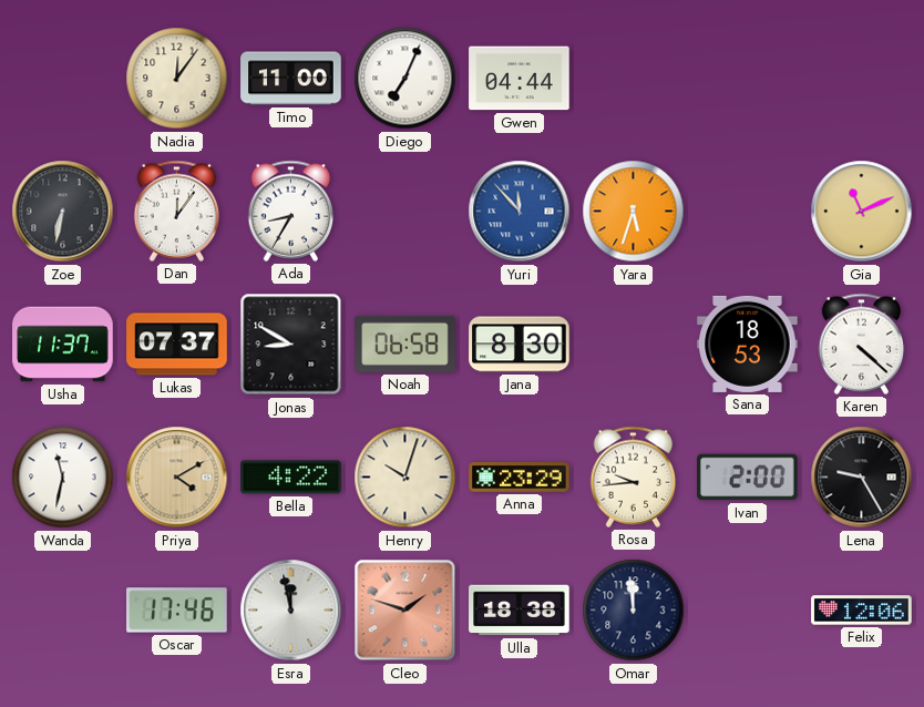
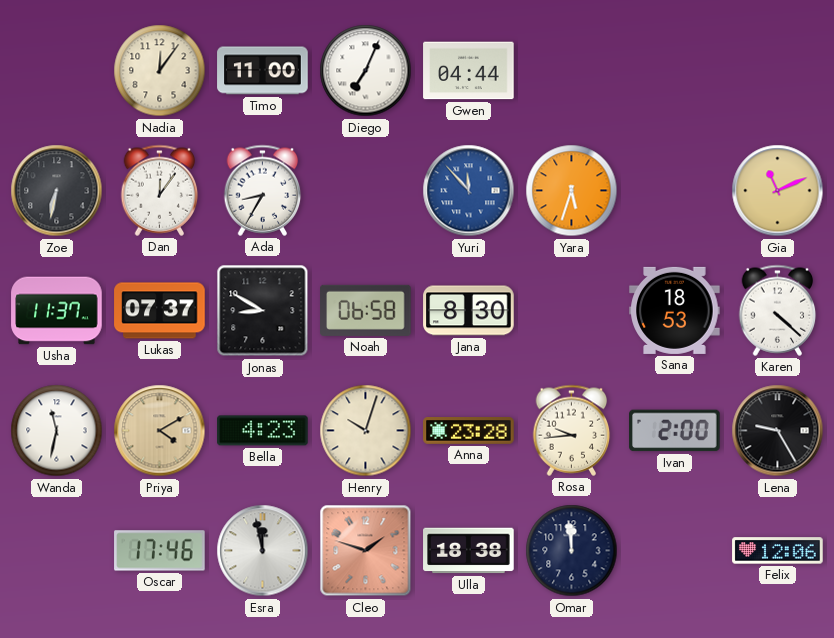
Bella: 4:22 -> 4:23
Anna: 23:29 -> 23:28
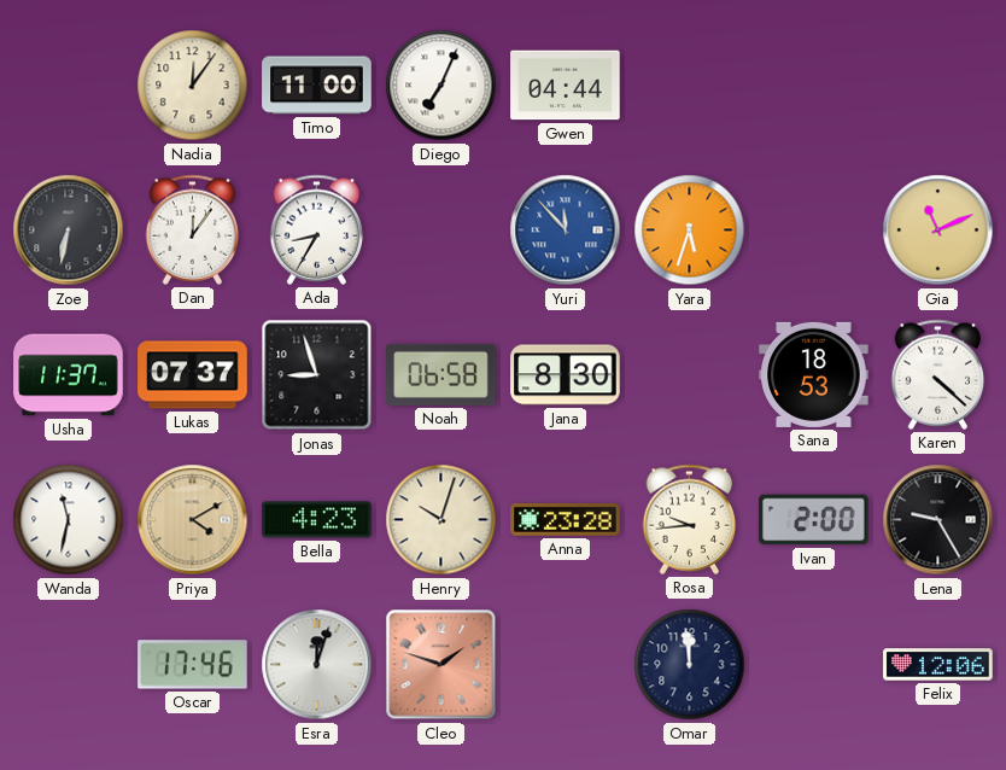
Jonas: 8:50 -> 8:57
Esra: 11:58 -> 12:03
Ulla: 18:38 -> none
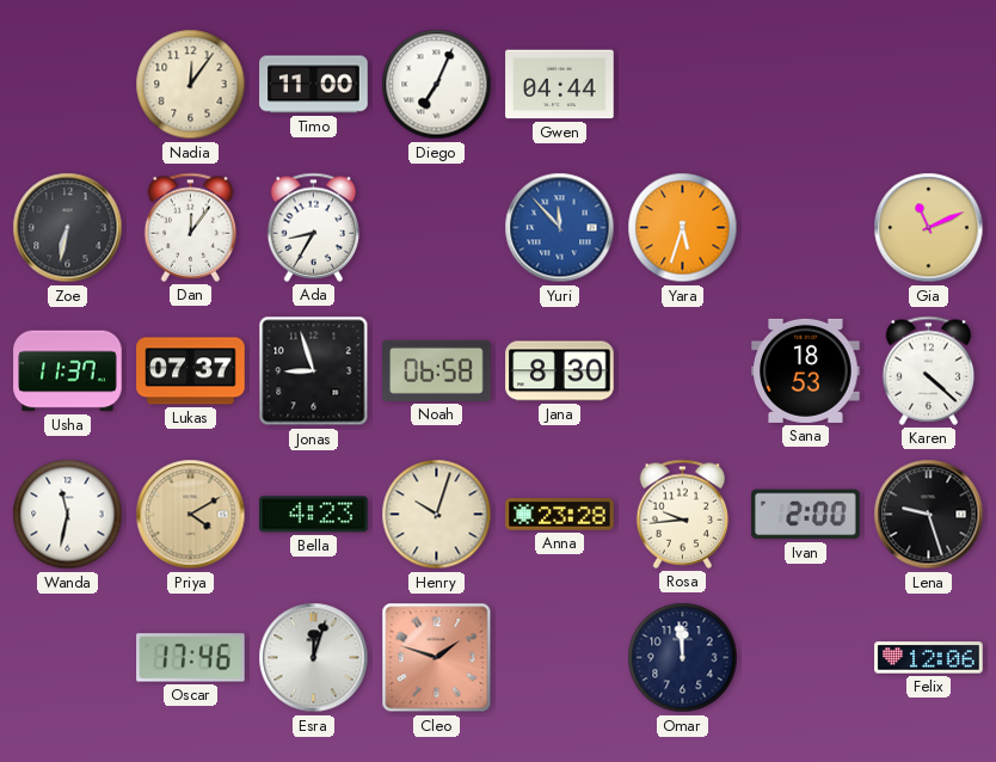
Lena: 9:25 -> 9:27
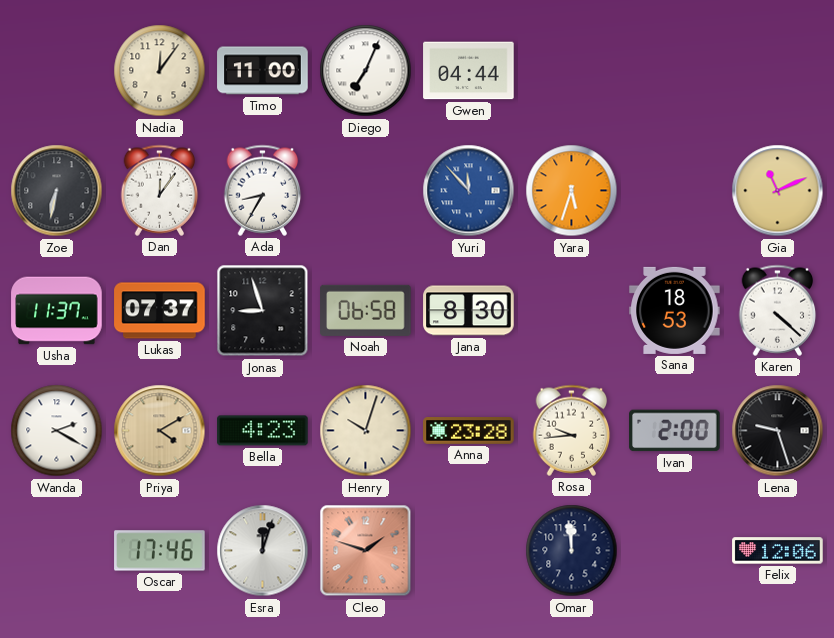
Wanda: 11:32 -> 2:20
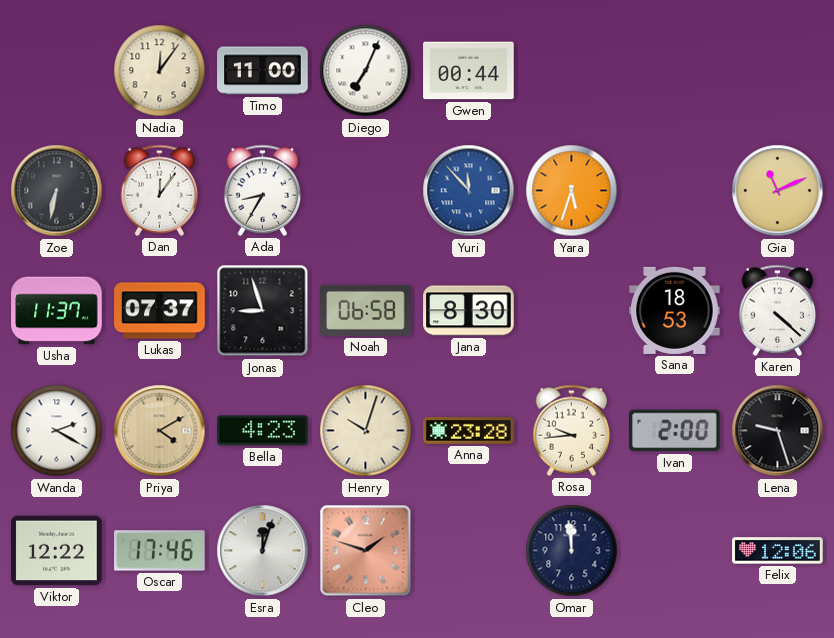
Gwen: 04:44 -> 00:44
Viktor: none -> 12:22
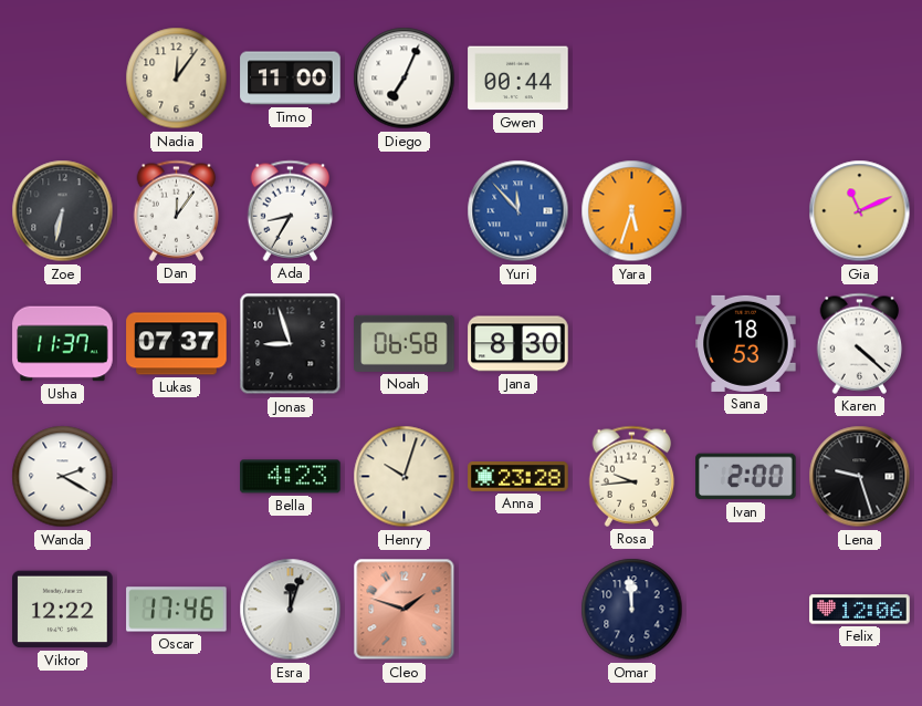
Priya: 4:10 -> none
